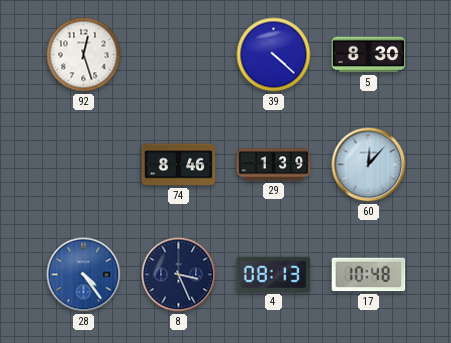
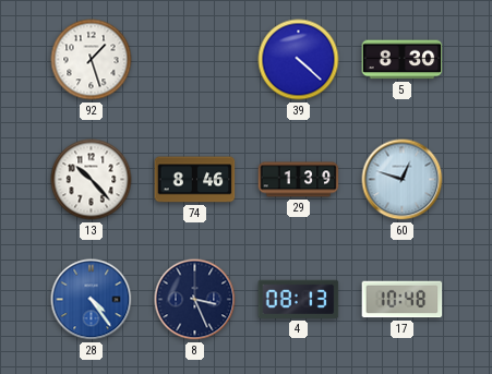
92: 12:27 -> 1:27
13: none -> 10:23
60: 12:07 -> 12:48
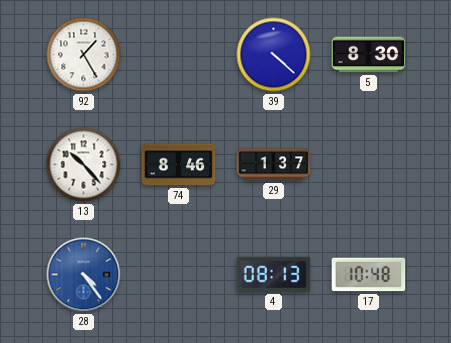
92: 1:27 -> 1:25
29: 1:39 -> 1:37
60: 12:48 -> none
8: 3:26 -> none
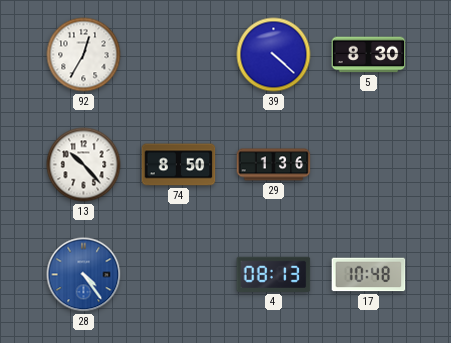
92: 1:25 -> 12:35
74: 8:46 -> 8:50
29: 1:37 -> 1:36
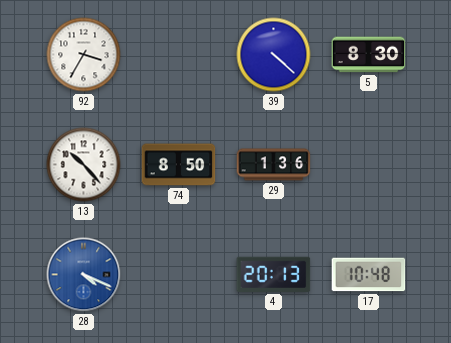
92: 12:35 -> 3:35
28: 4:24 -> 4:19
4: 08:13 -> 20:13
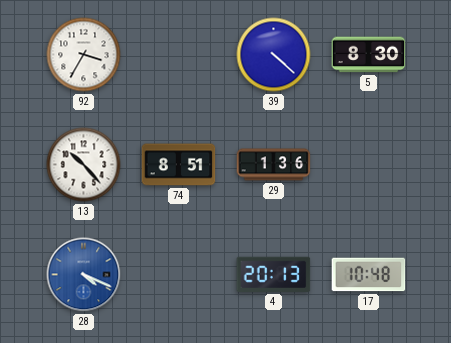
74: 8:50 -> 8:51
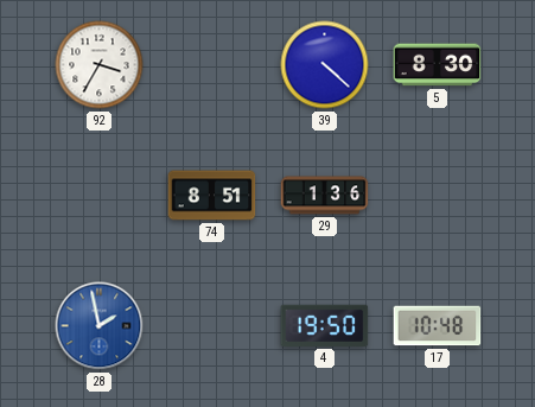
13: 10:23 -> none
28: 4:19 -> 1:58
4: 20:13 -> 19:50
